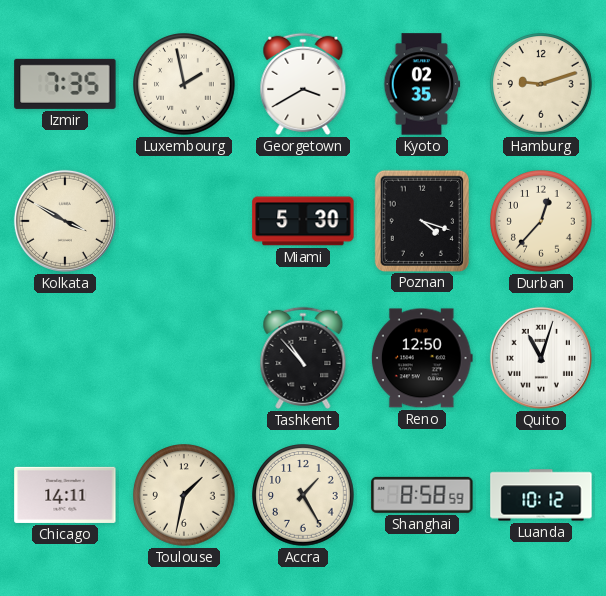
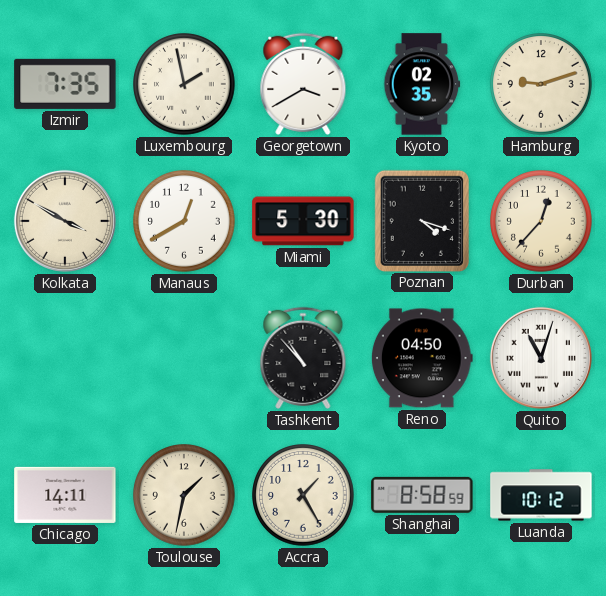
Manaus: none -> 12:40
Reno: 12:50 -> 04:50
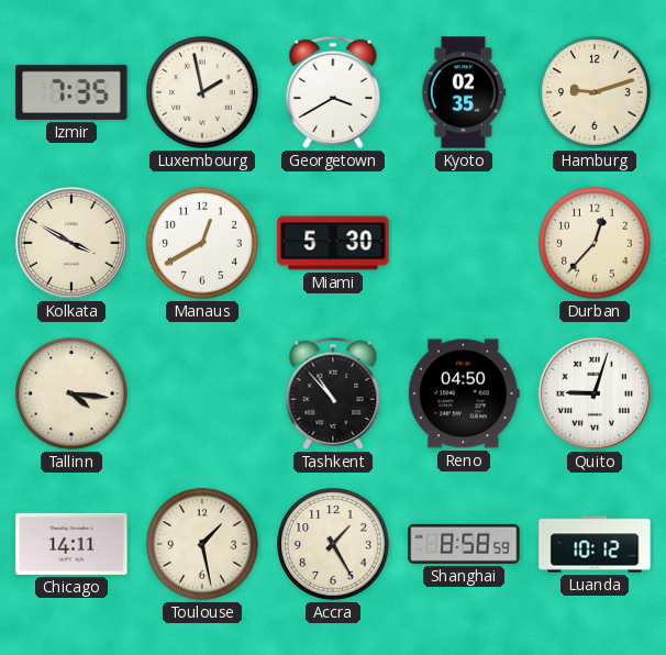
Poznan: 4:18 -> none
Tallinn: none -> 4:16
Quito: 11:03 -> 9:03
Toulouse: 1:32 -> 1:28
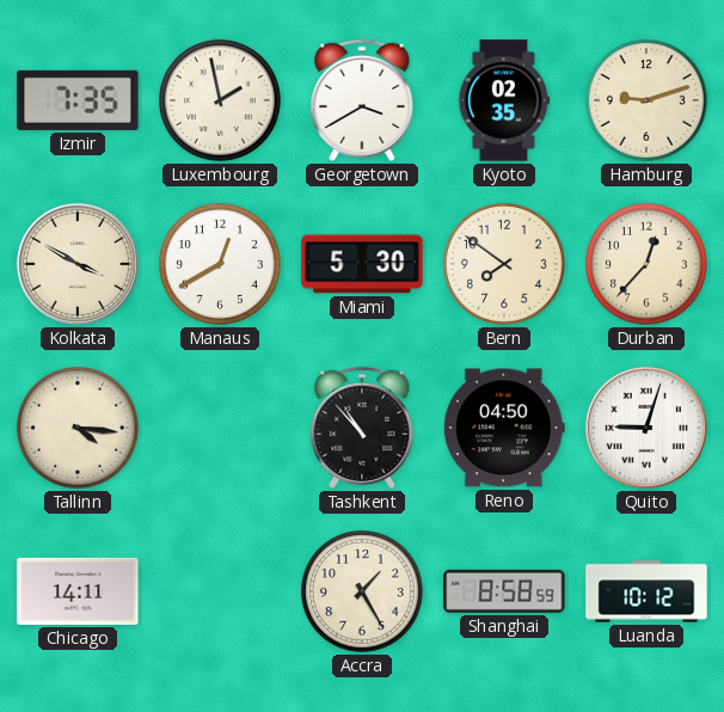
Bern: none -> 7:51
Toulouse: 1:28 -> none
